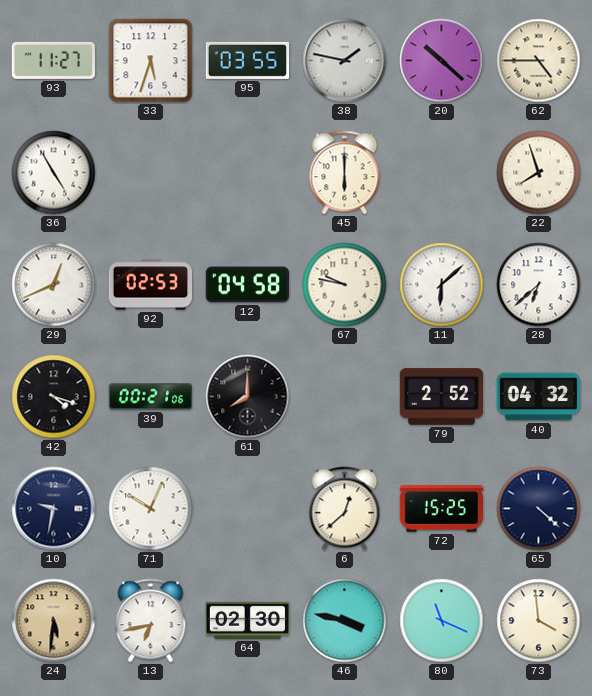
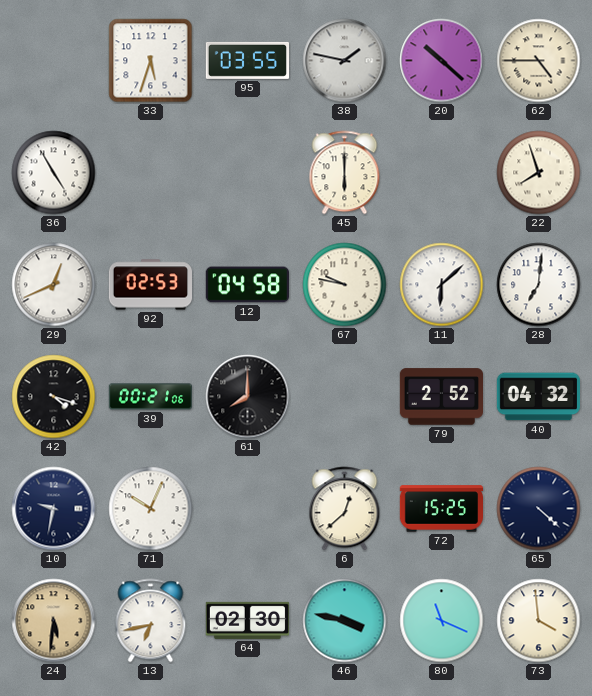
93: 11:27 -> none
28: 6:38 -> 7:01
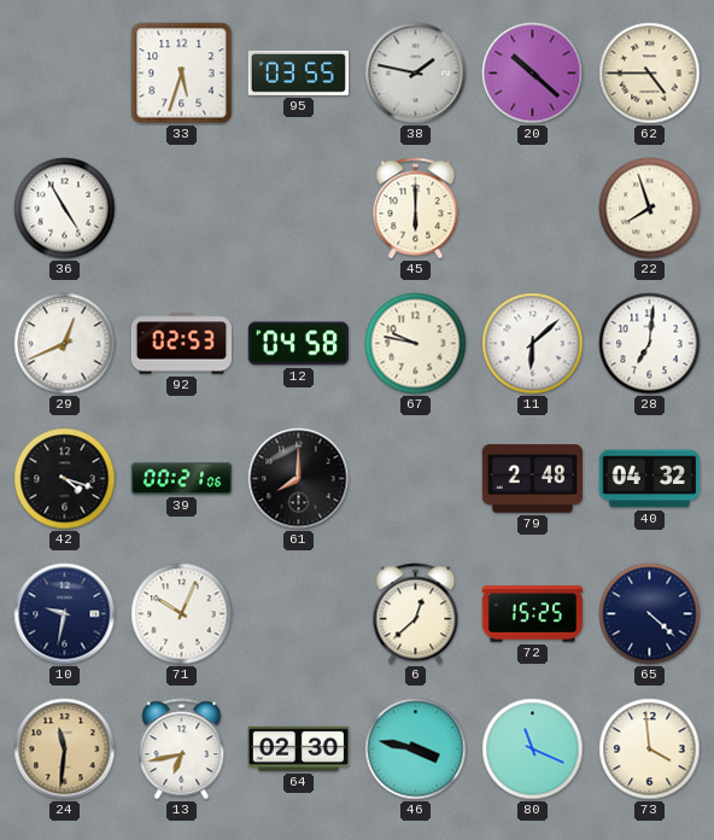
79: 2:52 -> 2:48
24: 5:31 -> 11:31
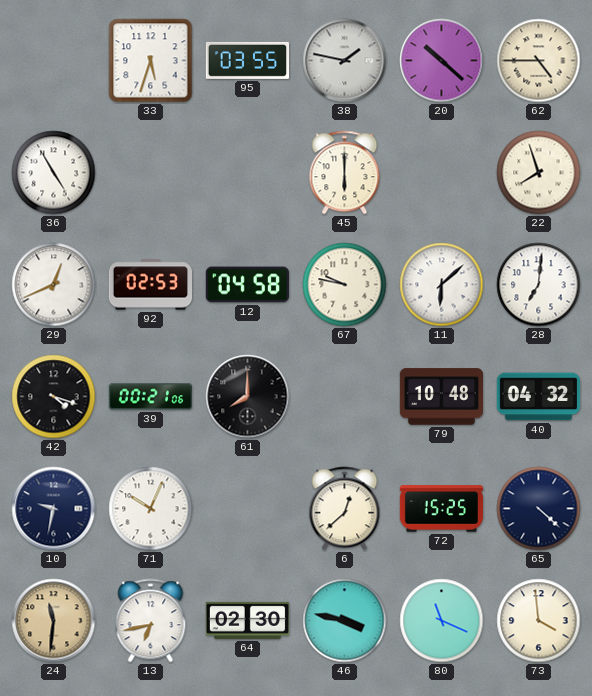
79: 2:48 -> 10:48
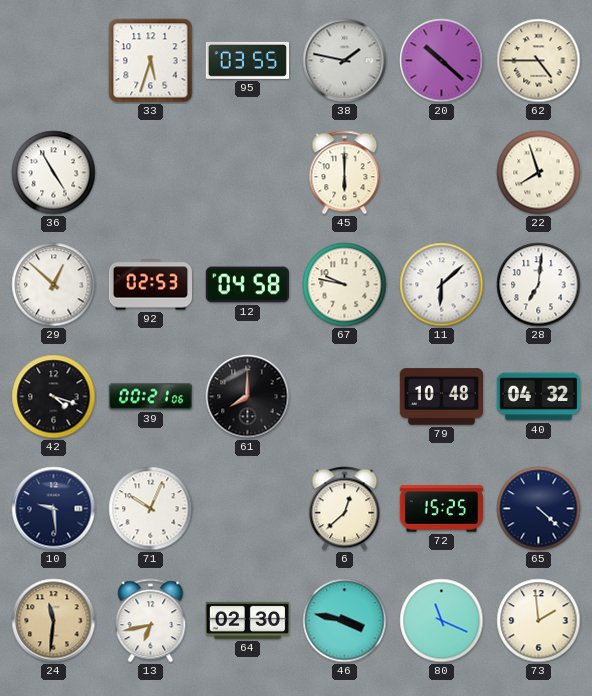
29: 12:41 -> 12:52
10: 9:32 -> 9:29
73: 3:59 -> 1:59
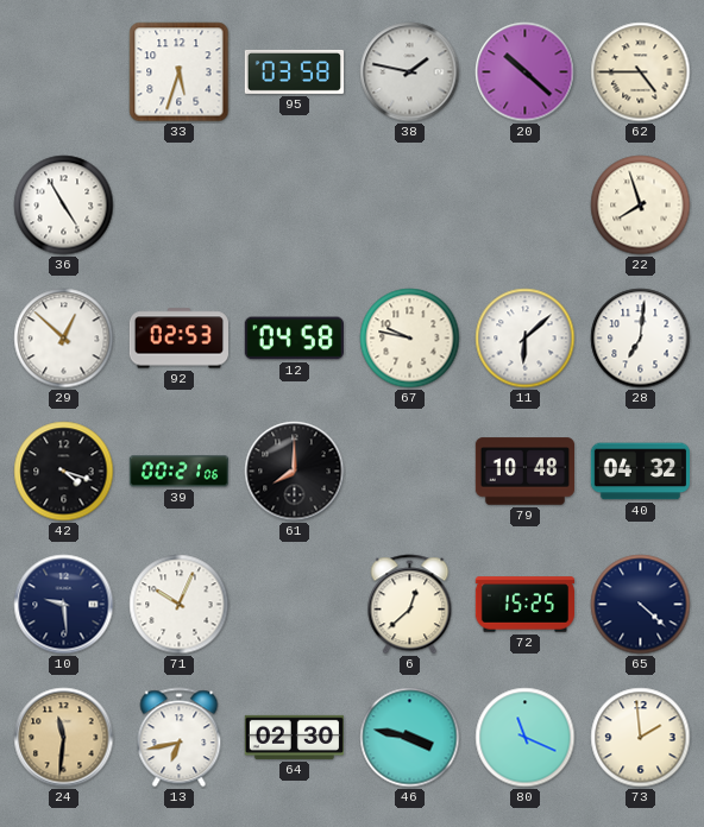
95: 03:55 -> 03:58
45: 6:00 -> none
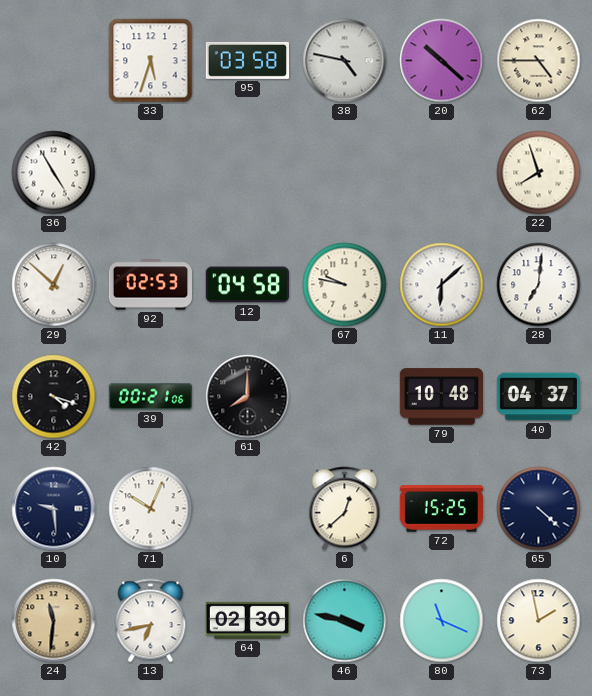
38: 1:47 -> 4:47
40: 04:32 -> 04:37
73: 1:59 -> 1:58
